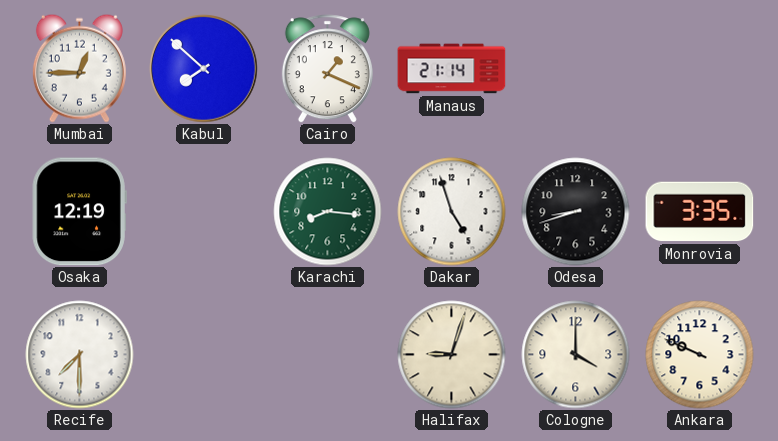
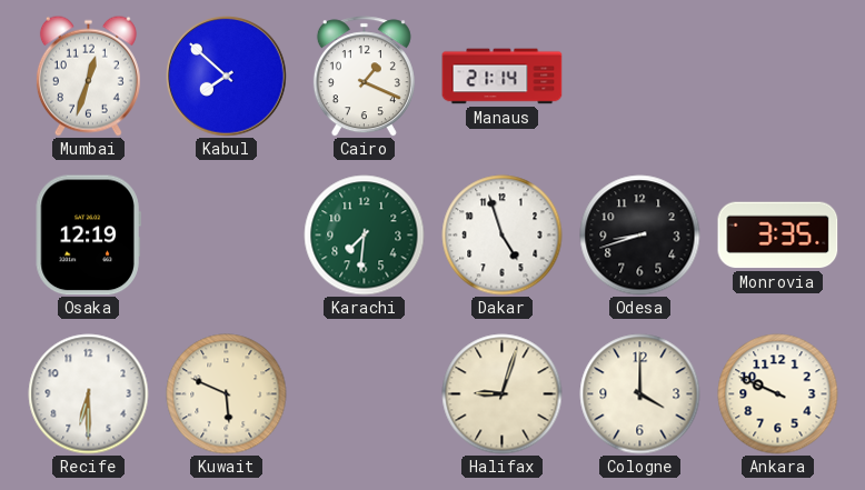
Mumbai: 12:45 -> 12:33
Karachi: 8:16 -> 7:31
Recife: 7:30 -> 6:30
Kuwait: none -> 5:49
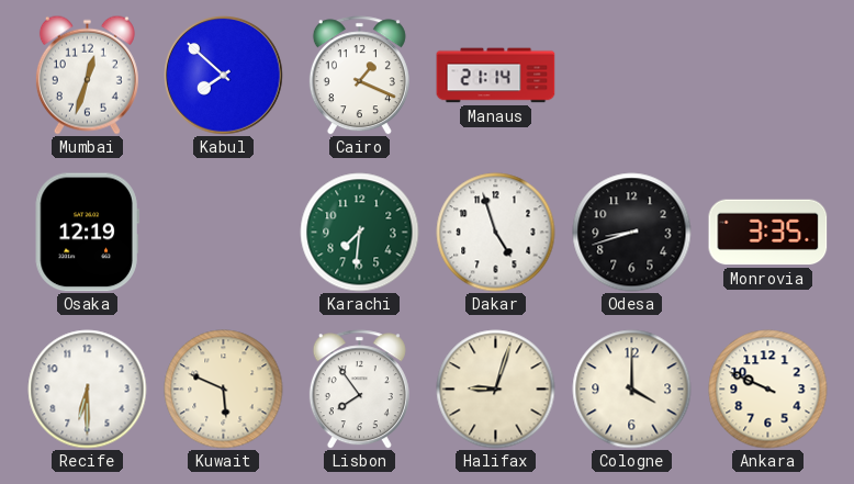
Lisbon: none -> 7:54
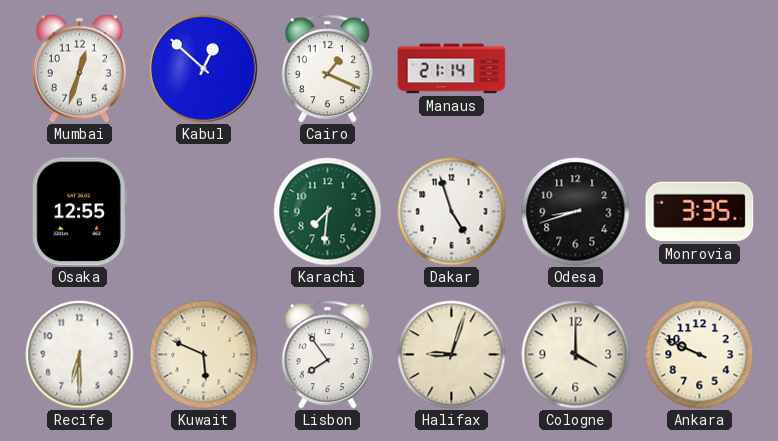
Kabul: 7:52 -> 12:52
Osaka: 12:19 -> 12:55
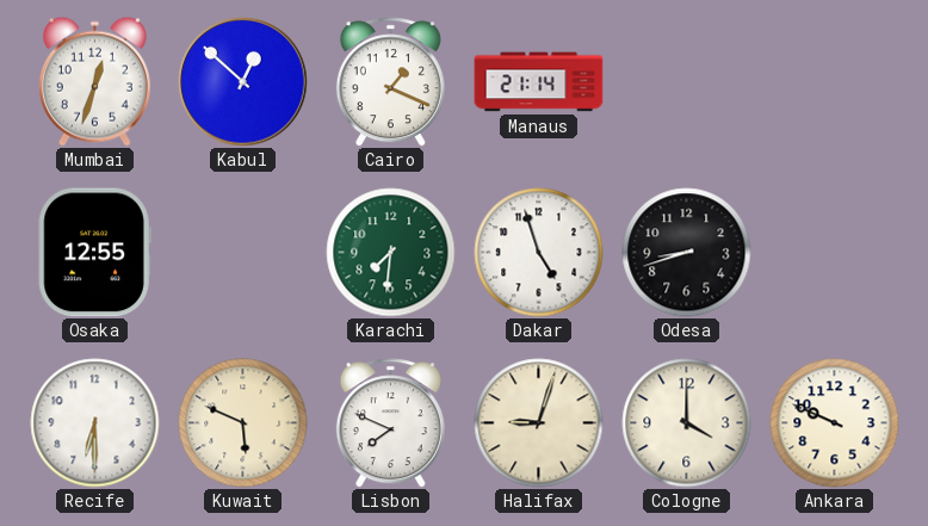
Monrovia: 3:35 -> none
Lisbon: 7:54 -> 7:49
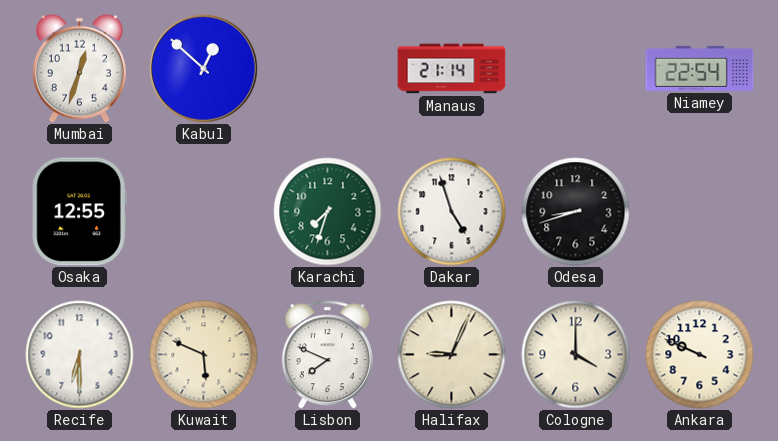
Cairo: 1:19 -> none
Niamey: none -> 22:54
Karachi: 7:31 -> 7:33
Halifax: 9:03 -> 9:04
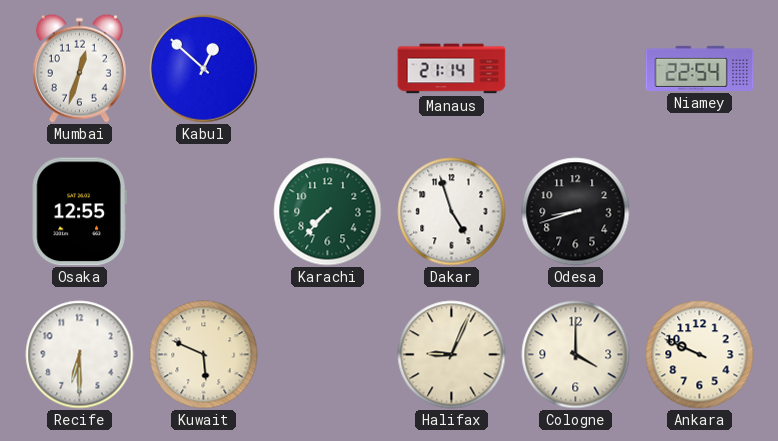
Karachi: 7:33 -> 7:37
Lisbon: 7:49 -> none
